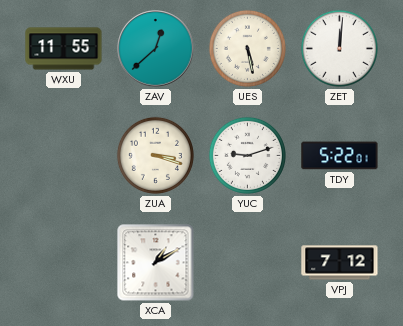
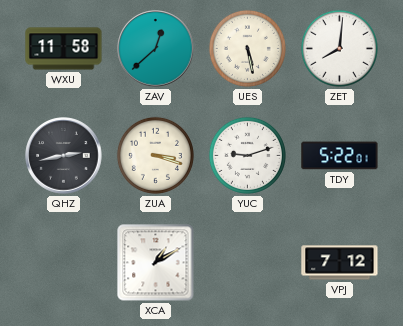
WXU: 11:55 -> 11:58
ZET: 12:01 -> 8:01
QHZ: none -> 2:43
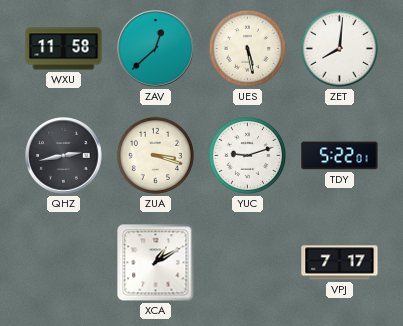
VPJ: 7:12 -> 7:17
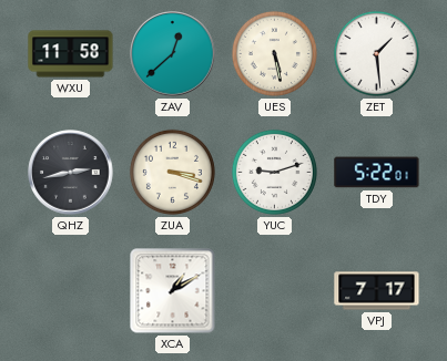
ZET: 8:01 -> 1:29
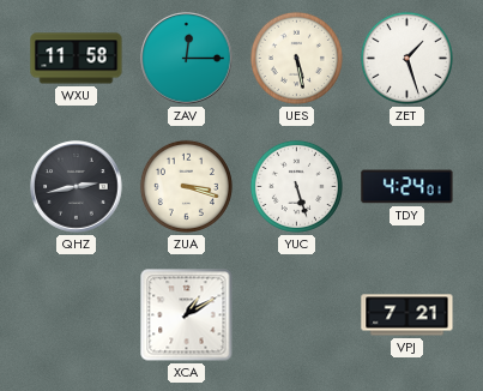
ZAV: 12:38 -> 12:15
ZET: 1:29 -> 1:27
YUC: 9:12 -> 5:27
TDY: 5:22 -> 4:24
VPJ: 7:17 -> 7:21
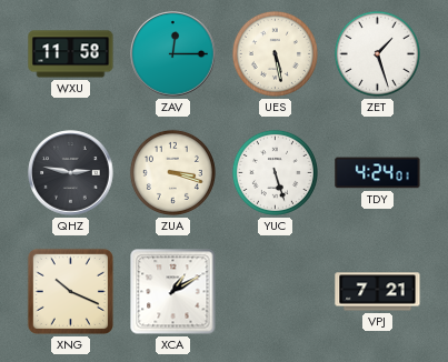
QHZ: 2:43 -> 2:47
XNG: none -> 10:19
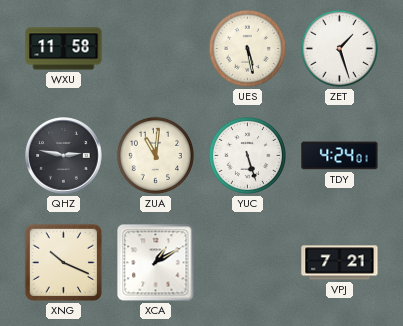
ZAV: 12:15 -> none
ZUA: 3:18 -> 11:01
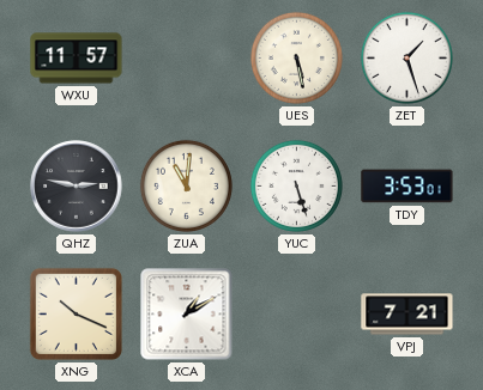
WXU: 11:58 -> 11:57
TDY: 4:24 -> 3:53
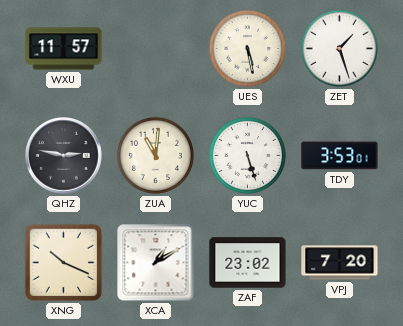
ZAF: none -> 23:02
VPJ: 7:21 -> 7:20
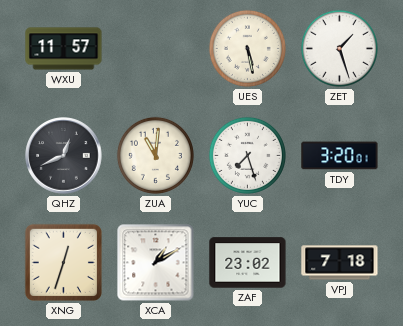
QHZ: 2:47 -> 12:41
YUC: 5:27 -> 7:27
TDY: 3:53 -> 3:20
XNG: 10:19 -> 12:33
VPJ: 7:20 -> 7:18
